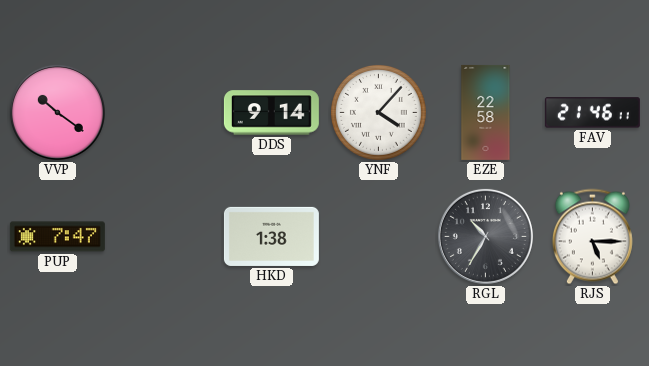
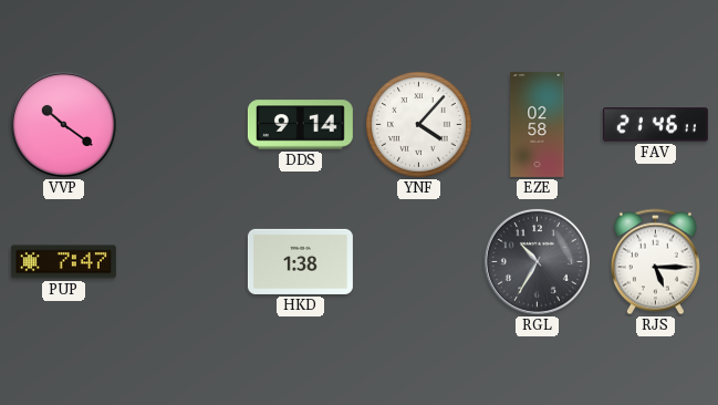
EZE: 22:58 -> 02:58
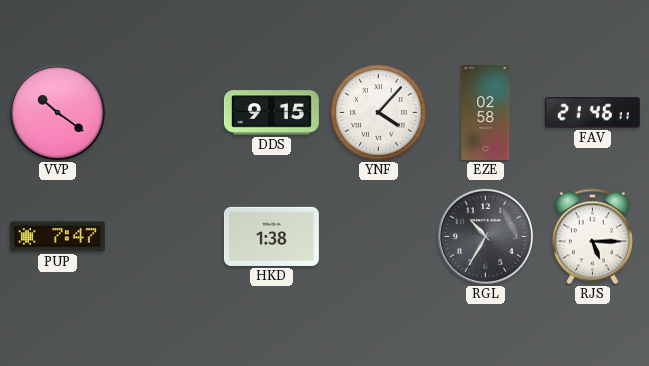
DDS: 9:14 -> 9:15
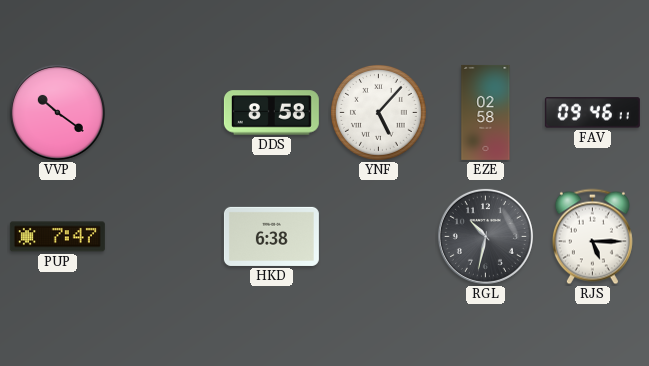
DDS: 9:15 -> 8:58
YNF: 4:07 -> 5:07
FAV: 21:46 -> 09:46
HKD: 1:38 -> 6:38
RGL: 10:35 -> 10:32
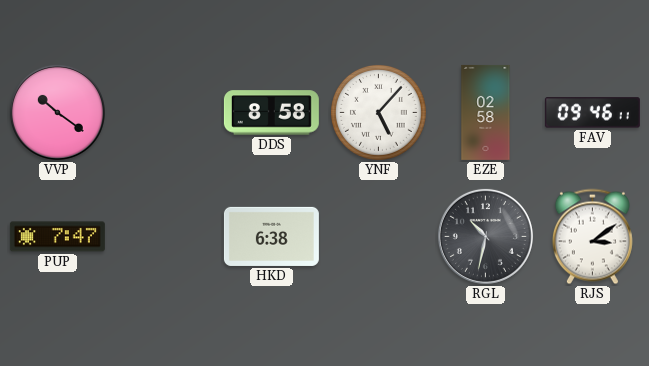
RJS: 5:15 -> 3:09
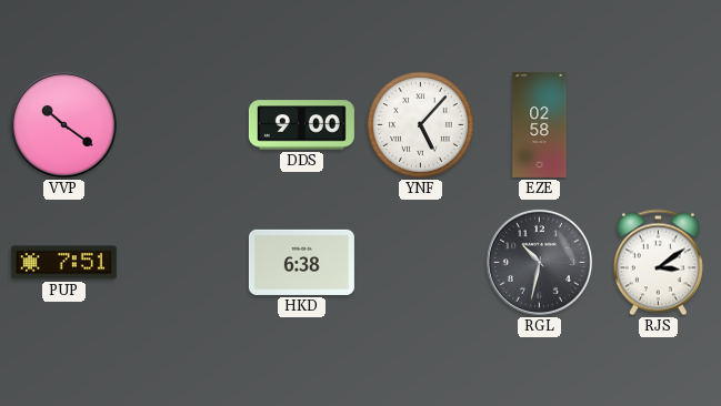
DDS: 8:58 -> 9:00
FAV: 09:46 -> none
PUP: 7:47 -> 7:51
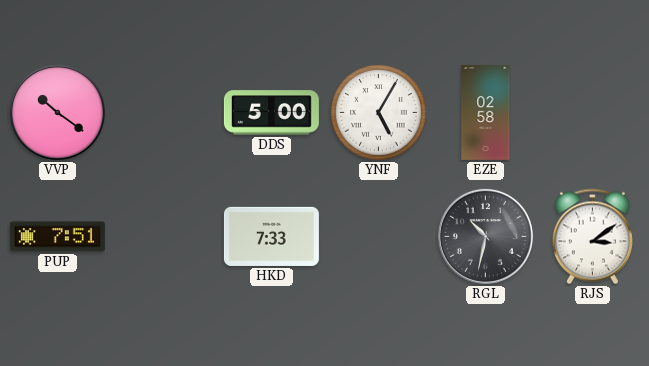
DDS: 9:00 -> 5:00
YNF: 5:07 -> 5:05
HKD: 6:38 -> 7:33
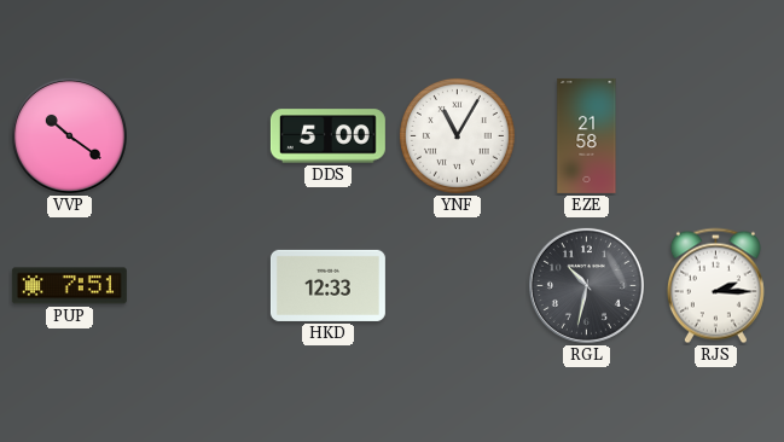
YNF: 5:05 -> 11:05
EZE: 02:58 -> 21:58
HKD: 7:33 -> 12:33
RJS: 3:09 -> 2:15
